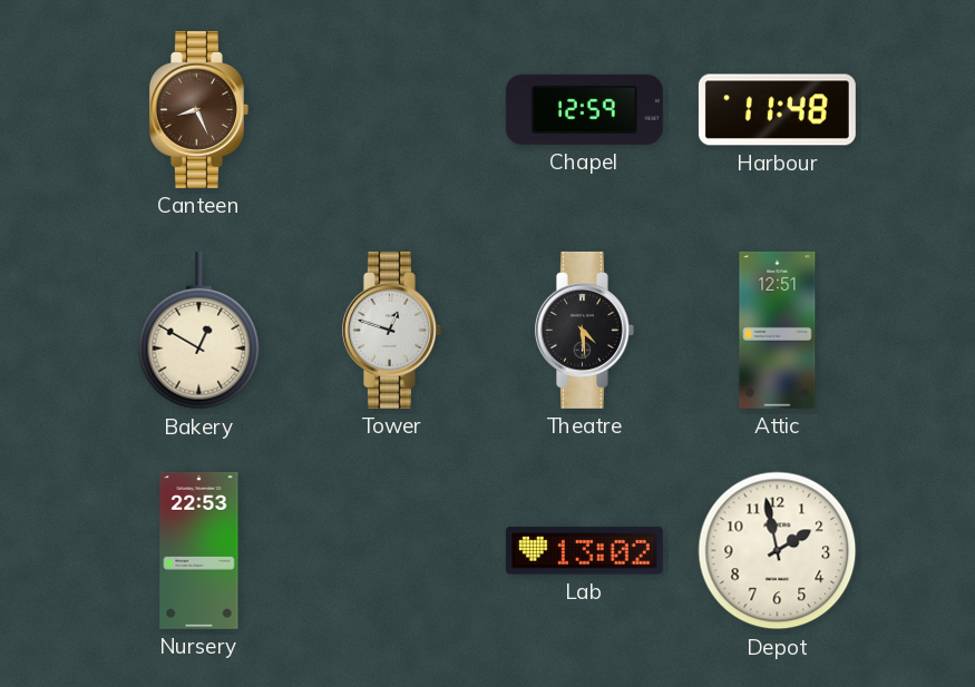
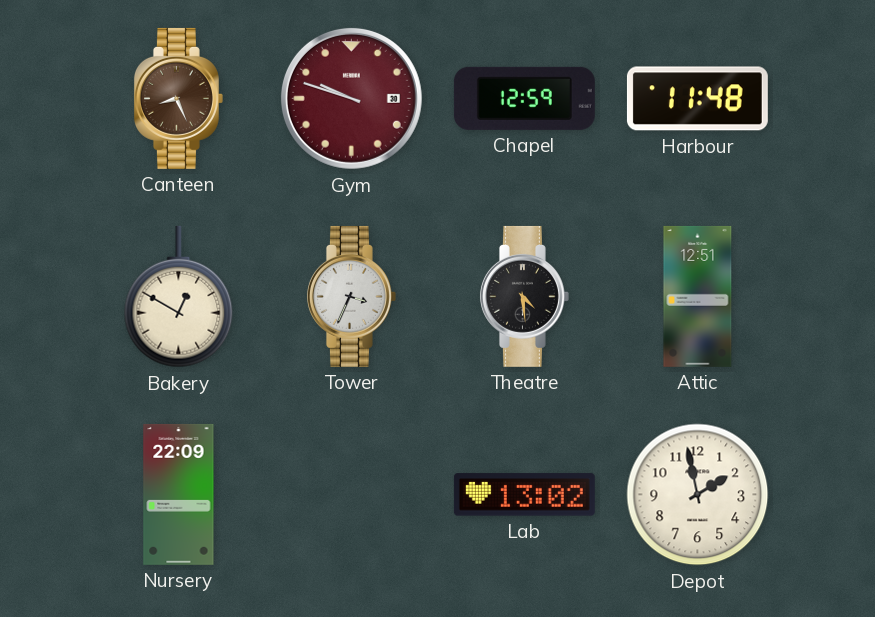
Gym: none -> 9:48
Tower: 12:48 -> 3:34
Nursery: 22:53 -> 22:09
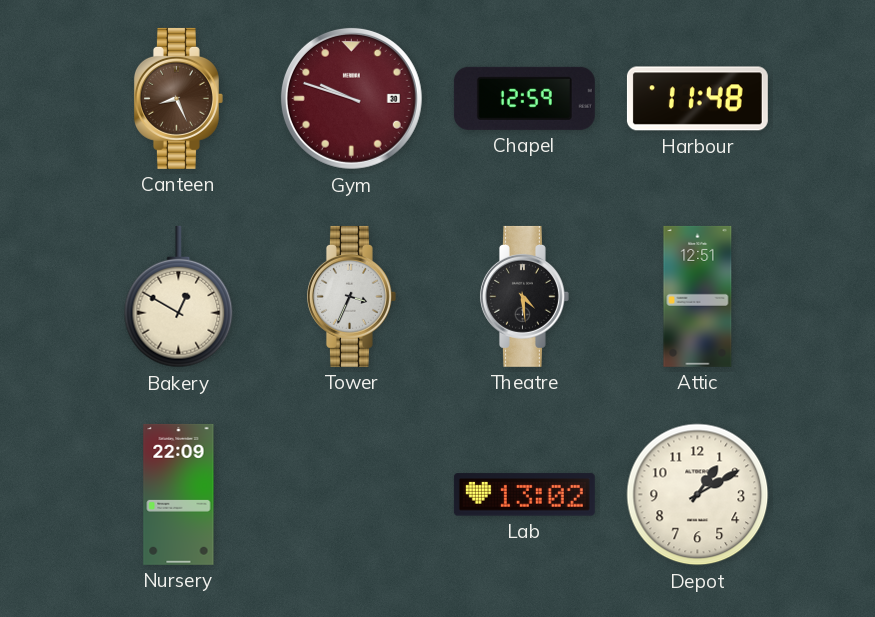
Depot: 1:58 -> 1:10
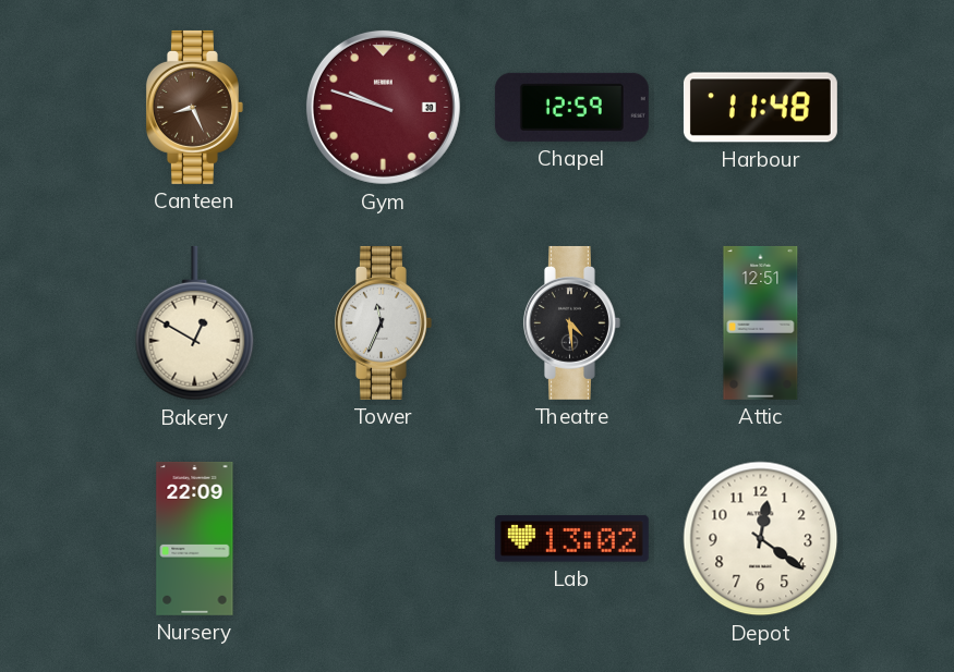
Tower: 3:34 -> 11:34
Depot: 1:10 -> 12:21
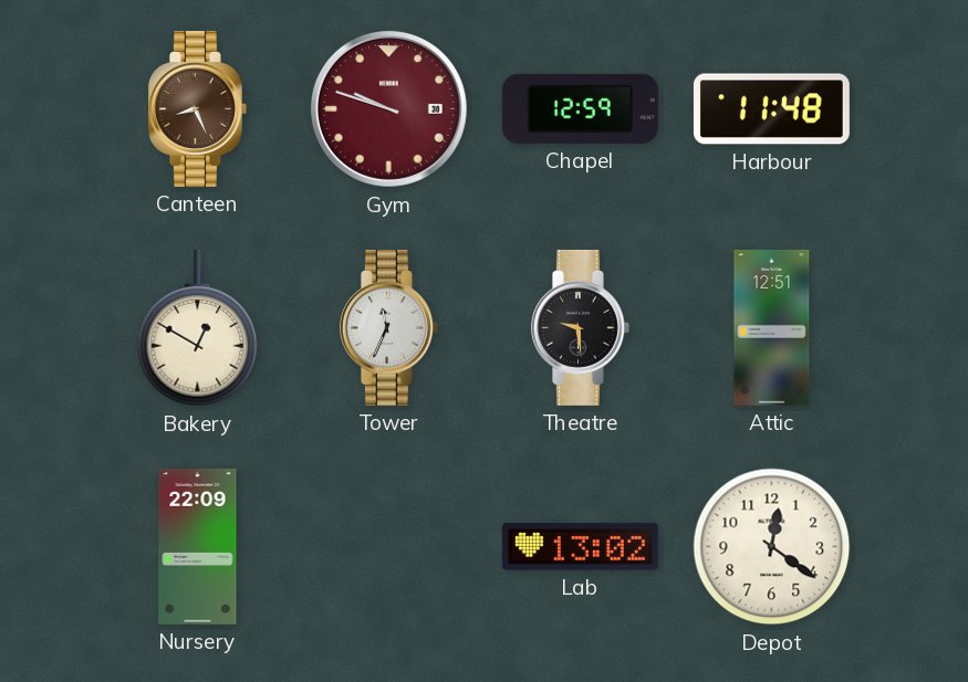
Theatre: 4:29 -> 9:29
